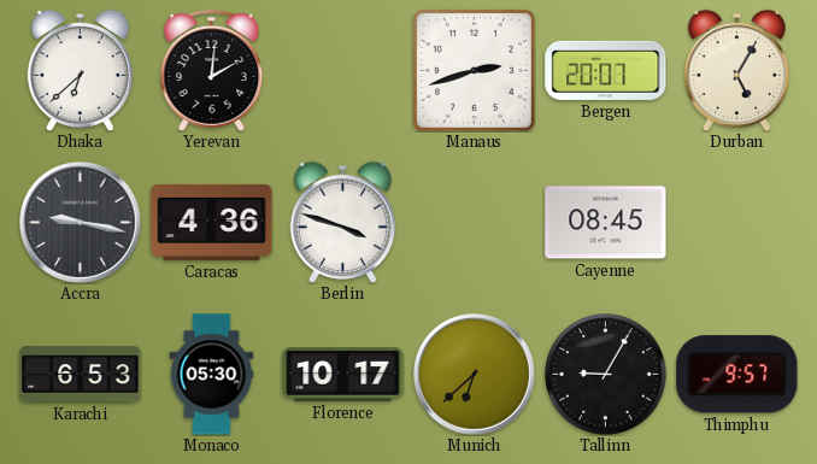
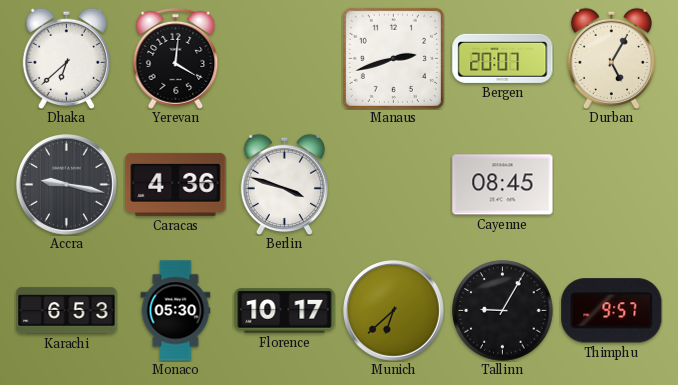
Yerevan: 2:01 -> 4:01
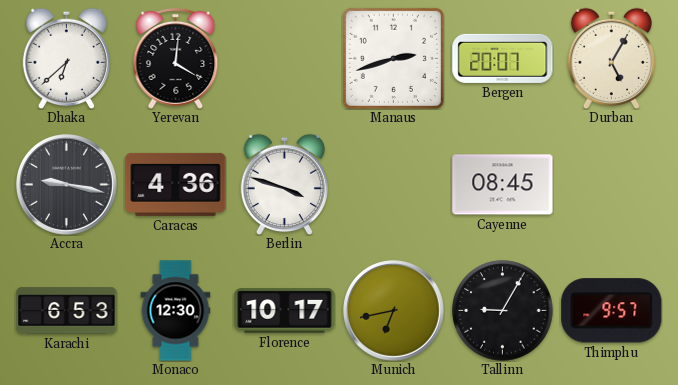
Monaco: 05:30 -> 12:30
Munich: 6:38 -> 6:43
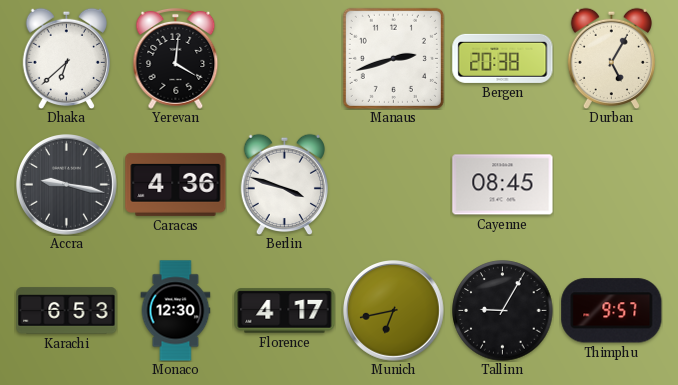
Bergen: 20:07 -> 20:38
Florence: 10:17 -> 4:17
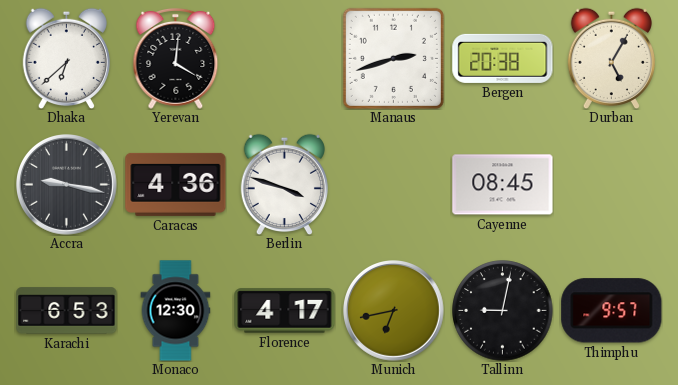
Tallinn: 9:05 -> 9:02
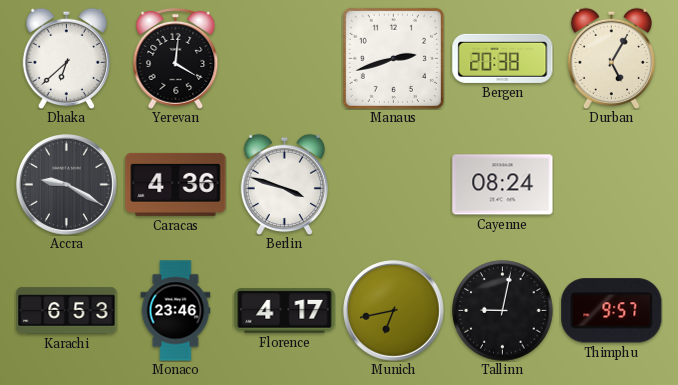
Accra: 9:17 -> 9:20
Cayenne: 08:45 -> 08:24
Monaco: 12:30 -> 23:46
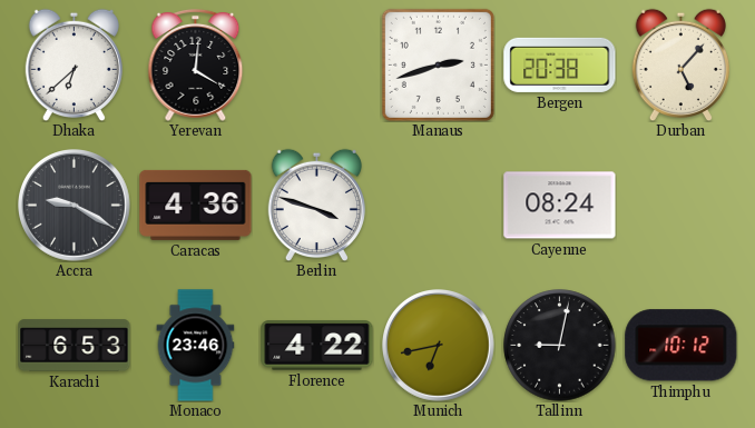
Durban: 5:05 -> 5:07
Florence: 4:17 -> 4:22
Thimphu: 9:57 -> 10:12
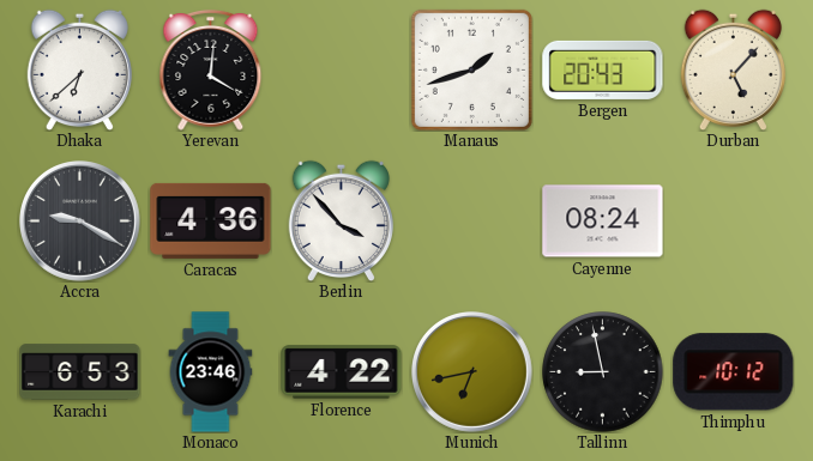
Manaus: 2:42 -> 1:42
Bergen: 20:38 -> 20:43
Berlin: 3:48 -> 3:53
Tallinn: 9:02 -> 8:58
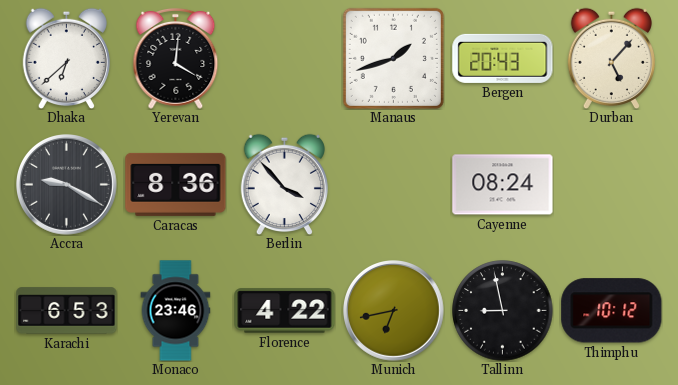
Caracas: 4:36 -> 8:36
